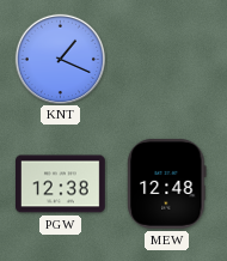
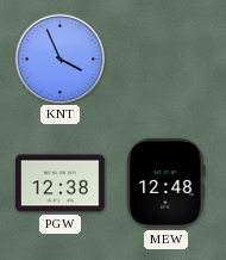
KNT: 1:19 -> 3:56
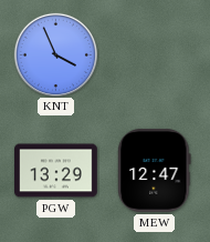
PGW: 12:38 -> 13:29
MEW: 12:48 -> 12:47
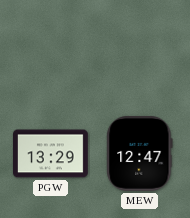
KNT: 3:56 -> none
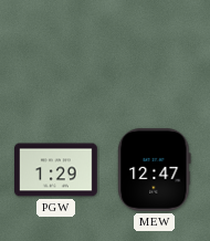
PGW: 13:29 -> 1:29
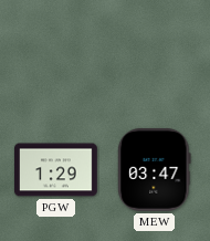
MEW: 12:47 -> 03:47
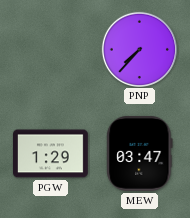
PNP: none -> 7:37
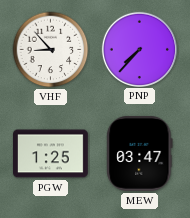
VHF: none -> 8:53
PGW: 1:29 -> 1:25
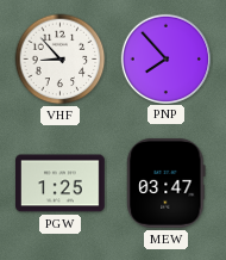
PNP: 7:37 -> 7:53
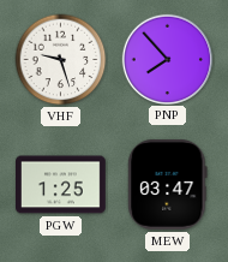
VHF: 8:53 -> 9:27
